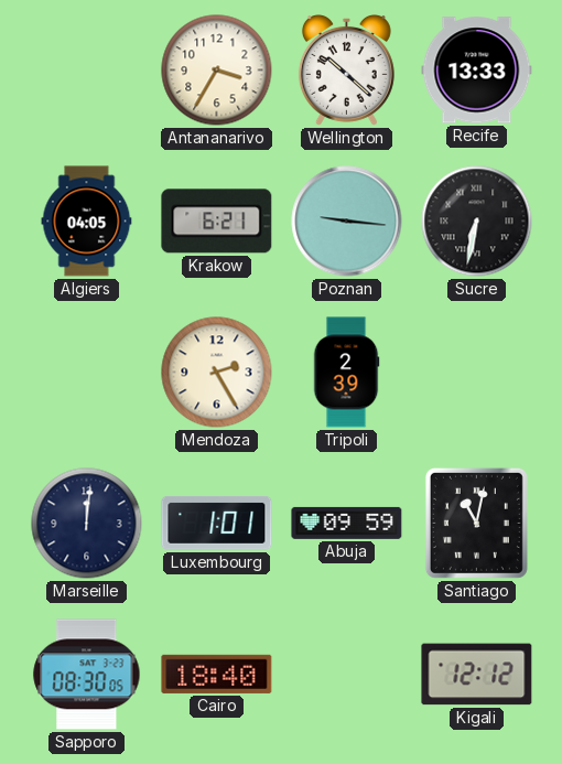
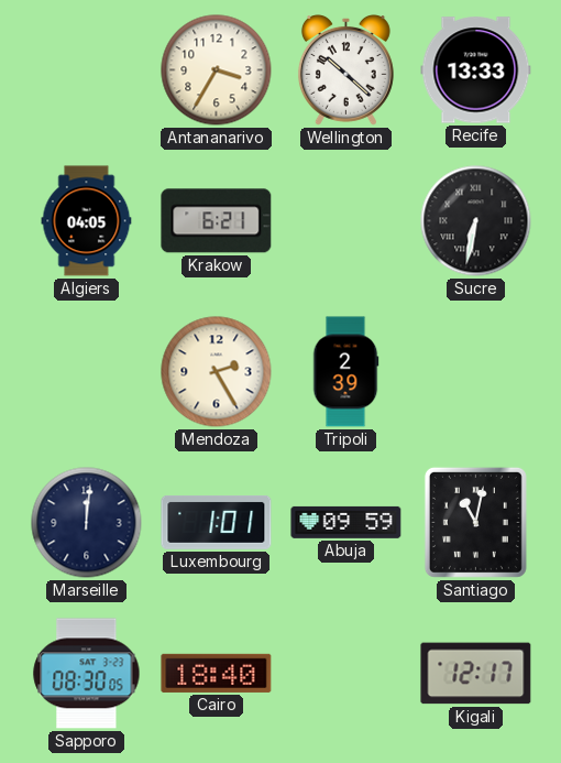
Poznan: 9:16 -> none
Kigali: 12:12 -> 12:17
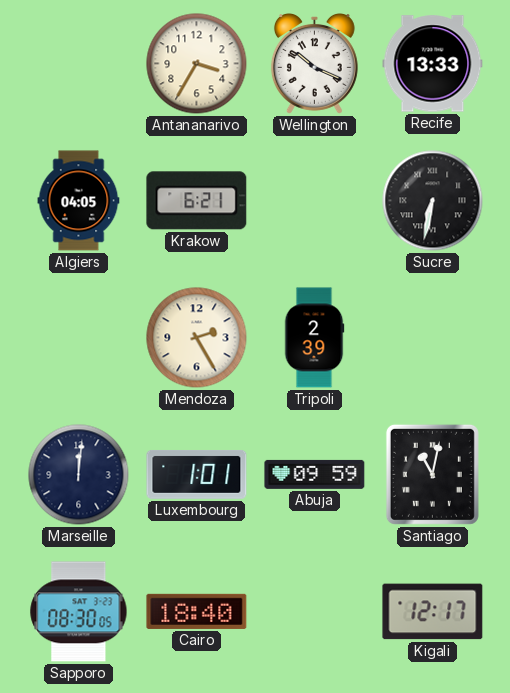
Wellington: 10:22 -> 10:19
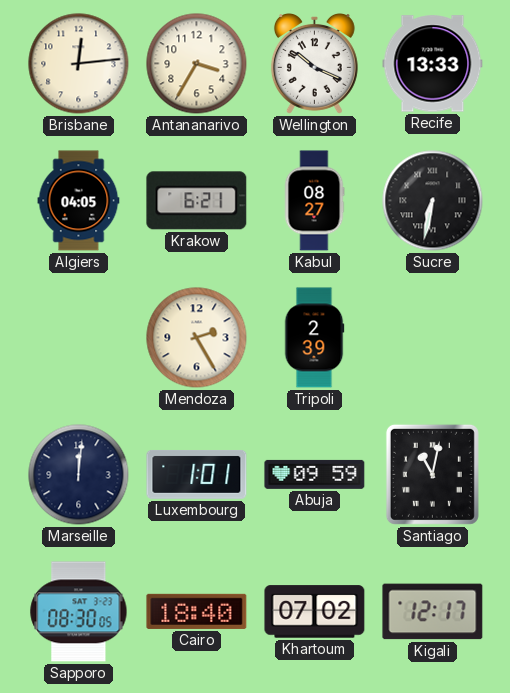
Brisbane: none -> 12:14
Kabul: none -> 08:27
Khartoum: none -> 07:02
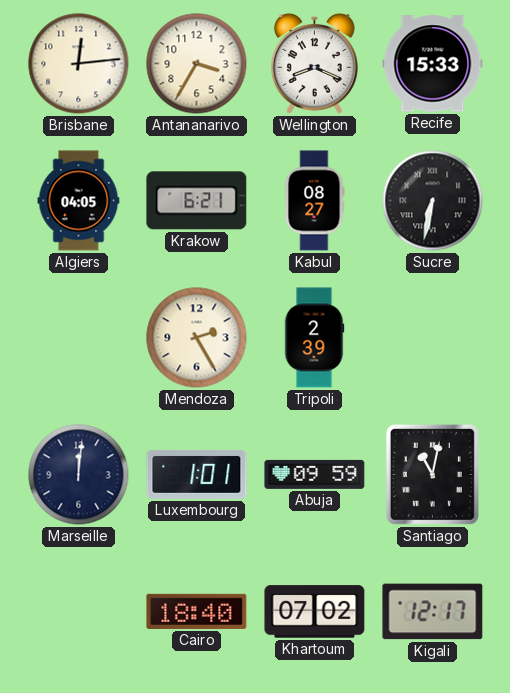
Wellington: 10:19 -> 8:19
Recife: 13:33 -> 15:33
Sapporo: 08:30 -> none
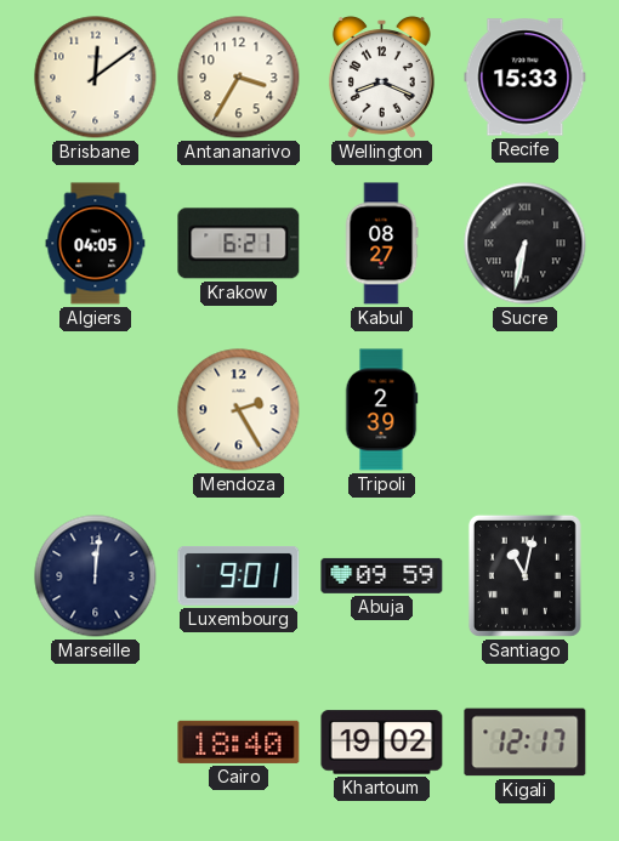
Brisbane: 12:14 -> 12:09
Luxembourg: 1:01 -> 9:01
Khartoum: 07:02 -> 19:02
